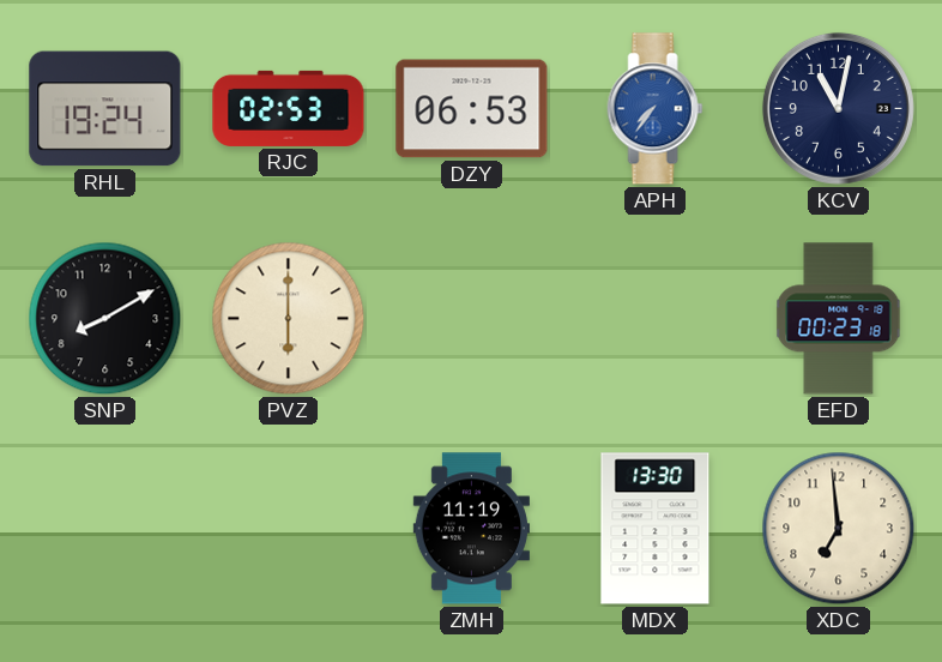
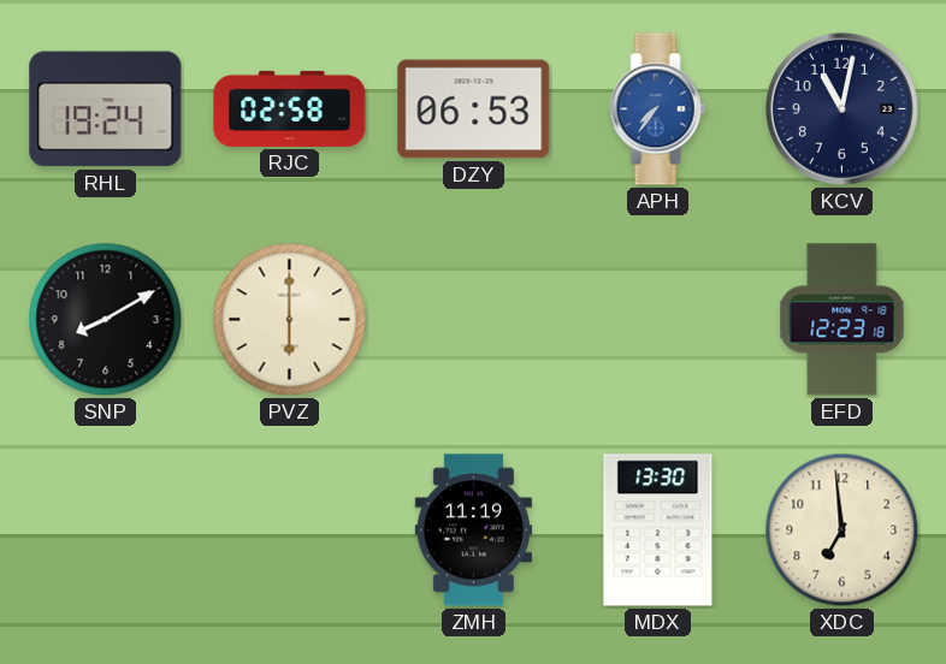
RJC: 02:53 -> 02:58
EFD: 00:23 -> 12:23
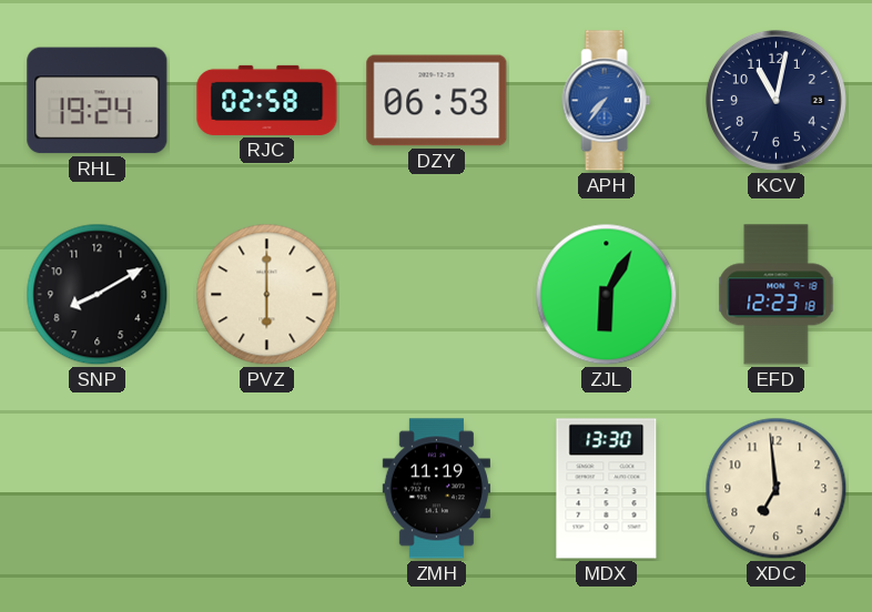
ZJL: none -> 6:05
